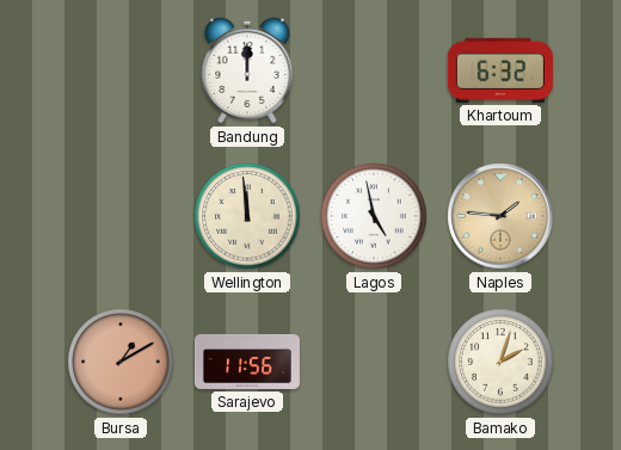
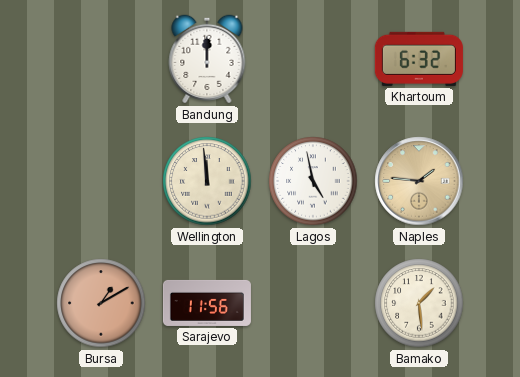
Bamako: 2:03 -> 1:29
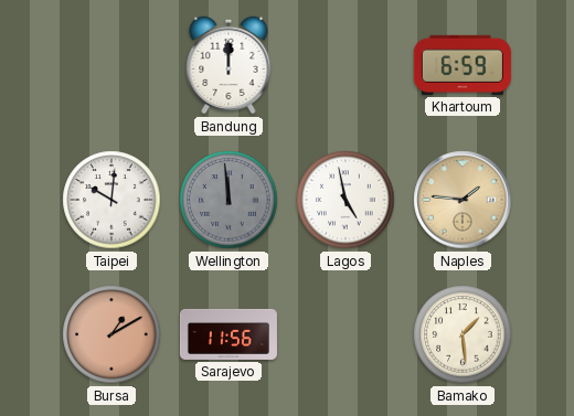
Khartoum: 6:32 -> 6:59
Taipei: none -> 10:01
Wellington dial: cream -> grey
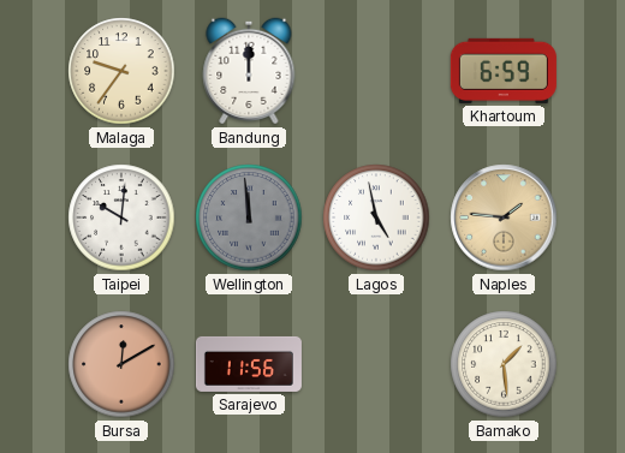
Malaga: none -> 9:36
Bursa: 1:10 -> 12:10
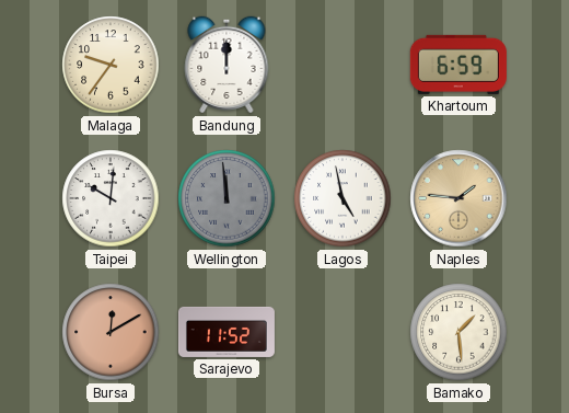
Sarajevo: 11:56 -> 11:52
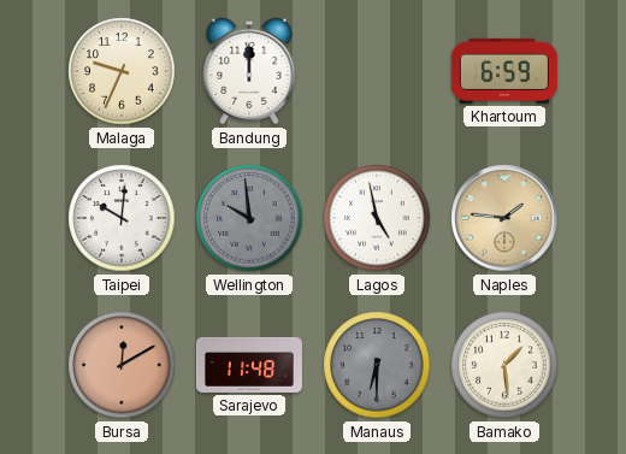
Malaga: 9:36 -> 9:34
Wellington: 11:59 -> 9:59
Sarajevo: 11:52 -> 11:48
Manaus: none -> 6:30
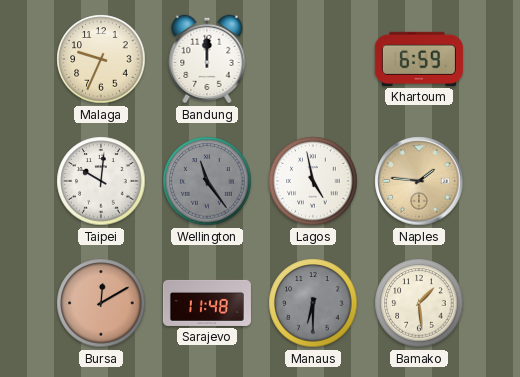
Wellington: 9:59 -> 11:24
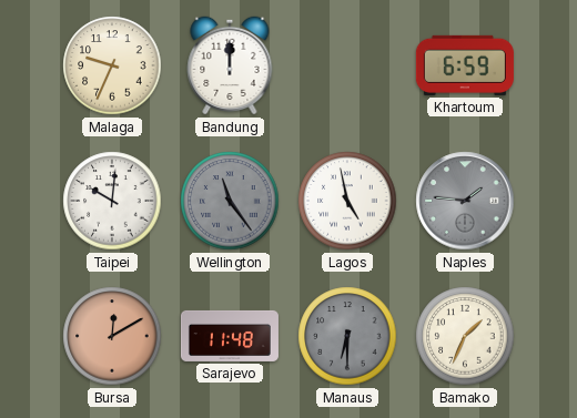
Naples dial: champagne -> grey
Bamako: 1:29 -> 1:34
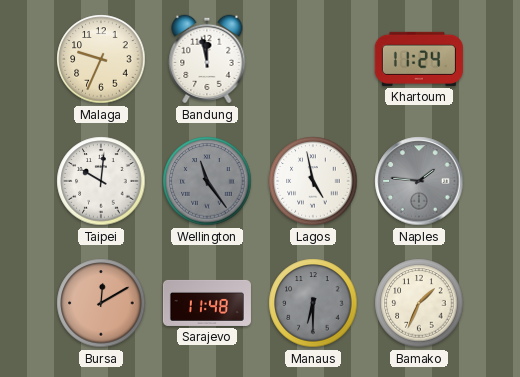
Bandung: 12:00 -> 11:58
Khartoum: 6:59 -> 11:24
